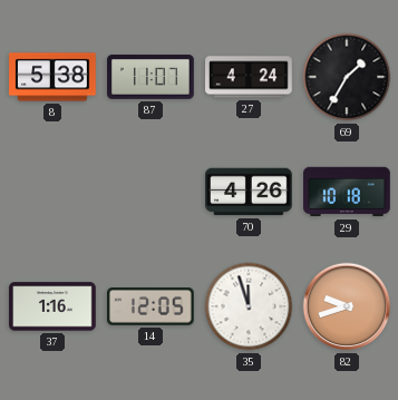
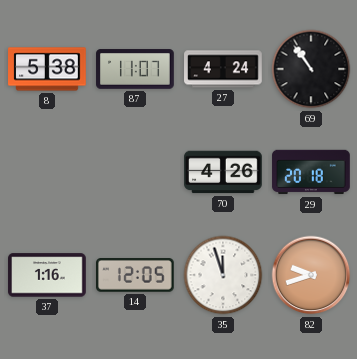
69: 1:35 -> 10:54
29: 10:18 -> 20:18
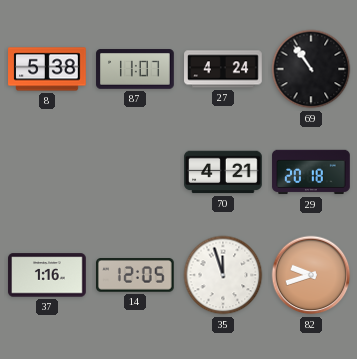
70: 4:26 -> 4:21
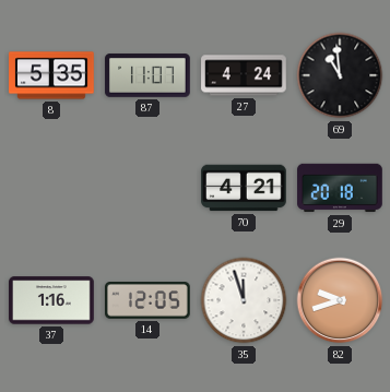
8: 5:38 -> 5:35
69: 10:54 -> 10:59
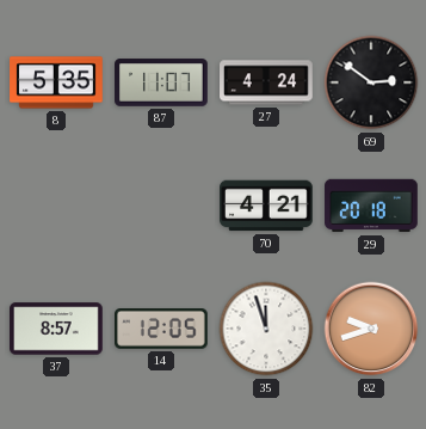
69: 10:59 -> 2:51
37: 1:16 -> 8:57
